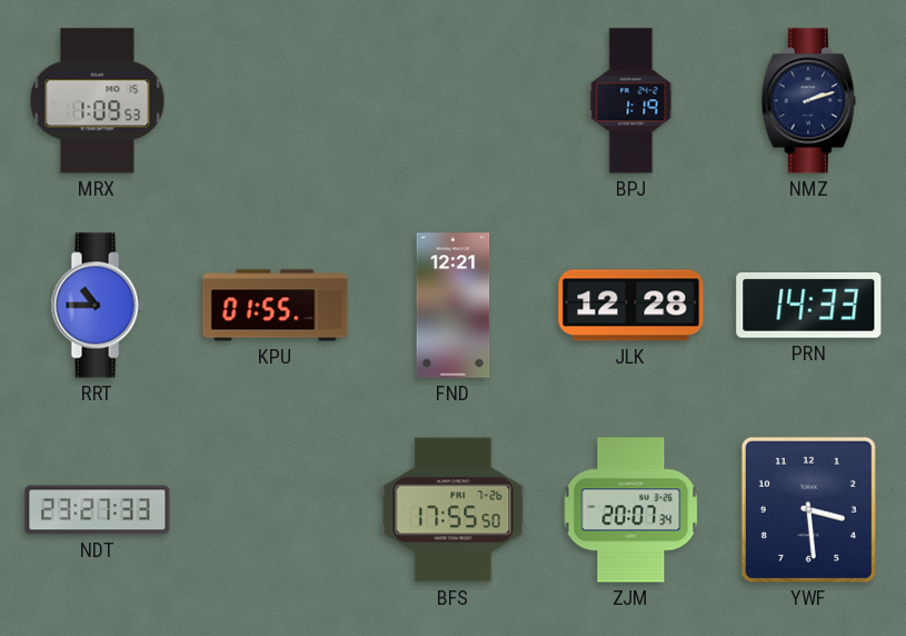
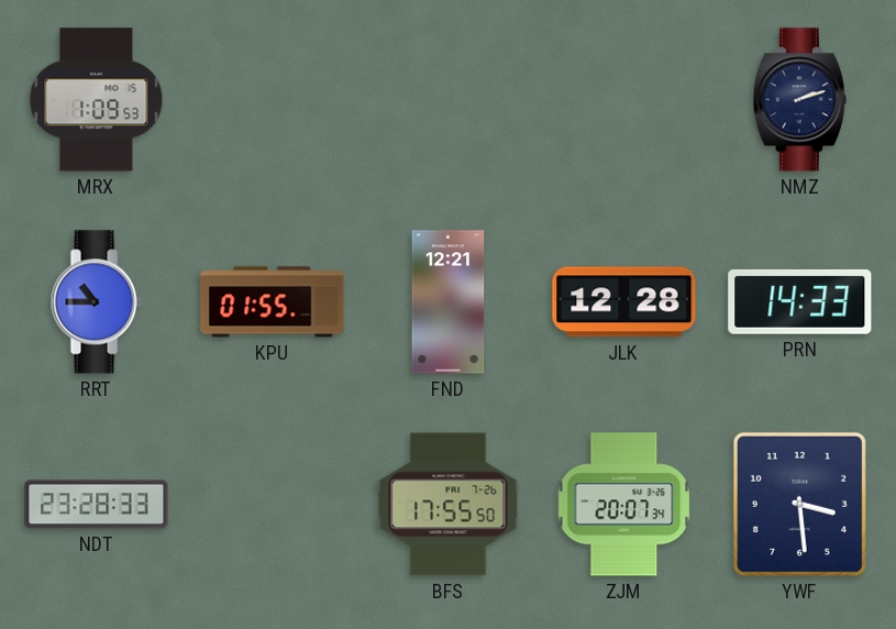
BPJ: 1:19 -> none
NDT: 23:27 -> 23:28
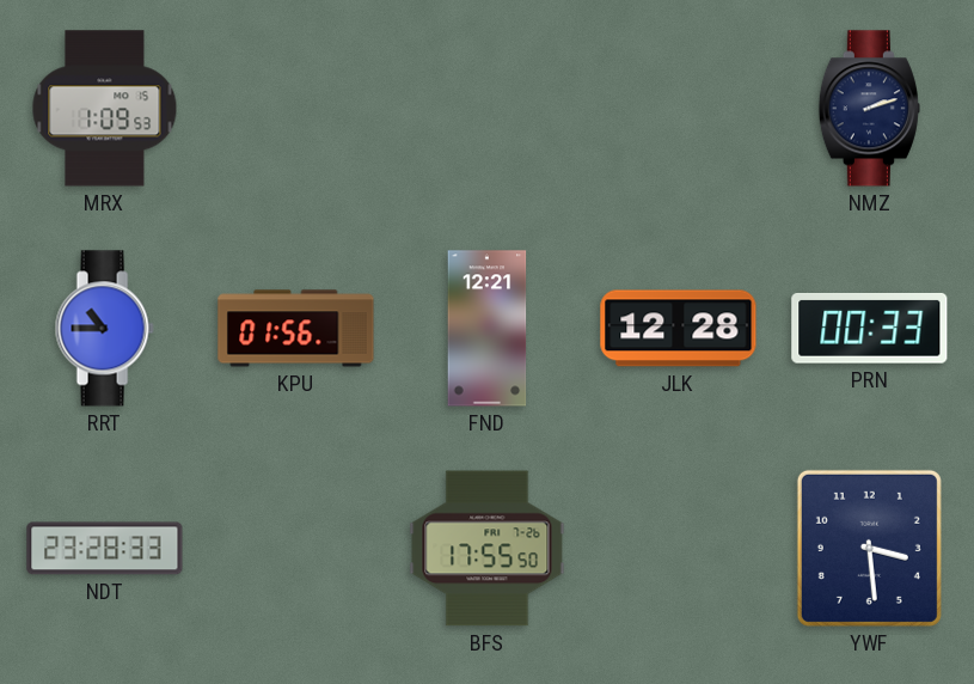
KPU: 01:55 -> 01:56
PRN: 14:33 -> 00:33
ZJM: 20:07 -> none
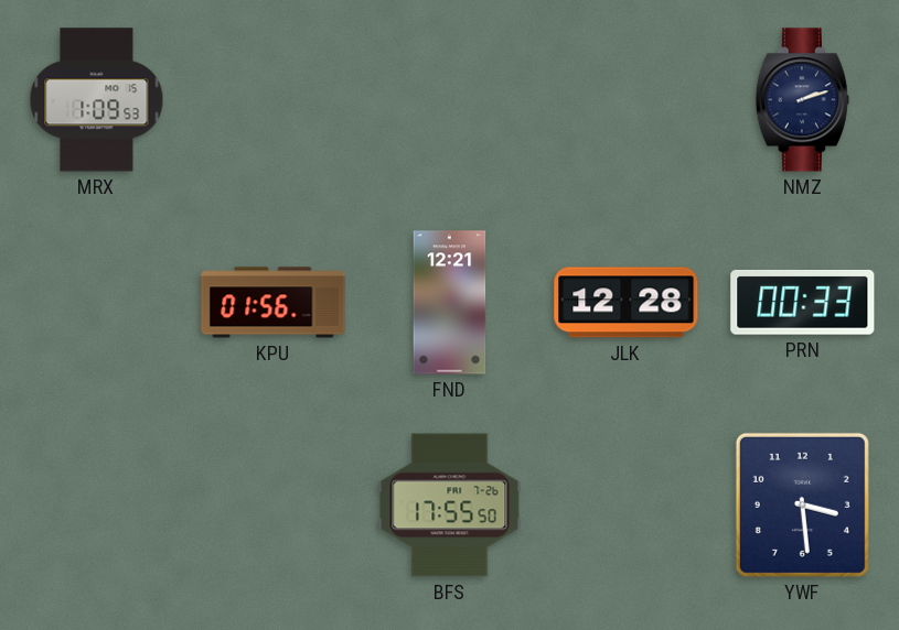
RRT: 10:45 -> none
NDT: 23:28 -> none
